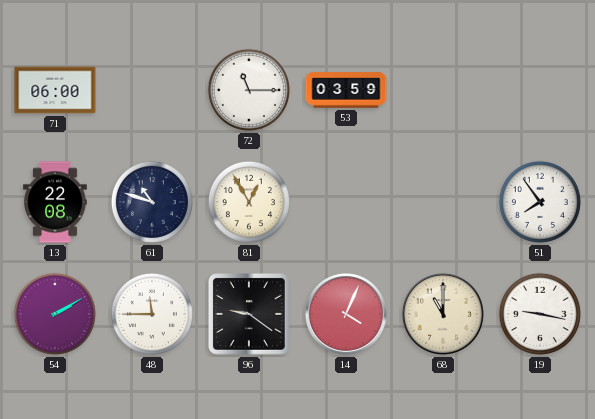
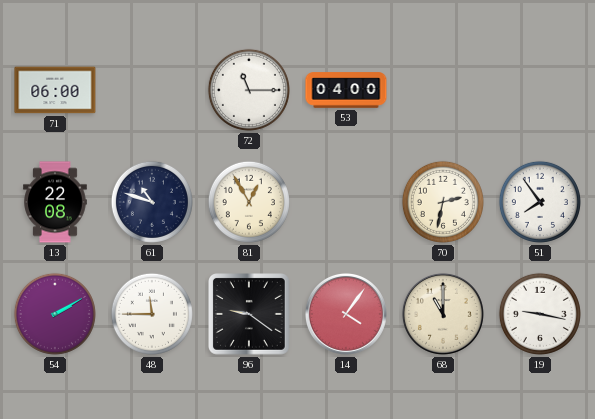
53: 03:59 -> 04:00
70: none -> 2:32
14: 4:04 -> 4:06
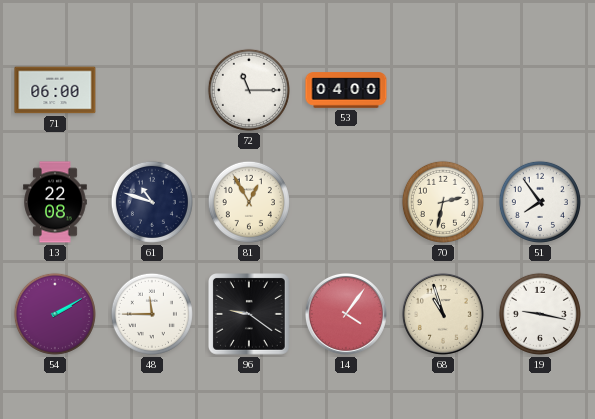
68: 11:00 -> 10:57
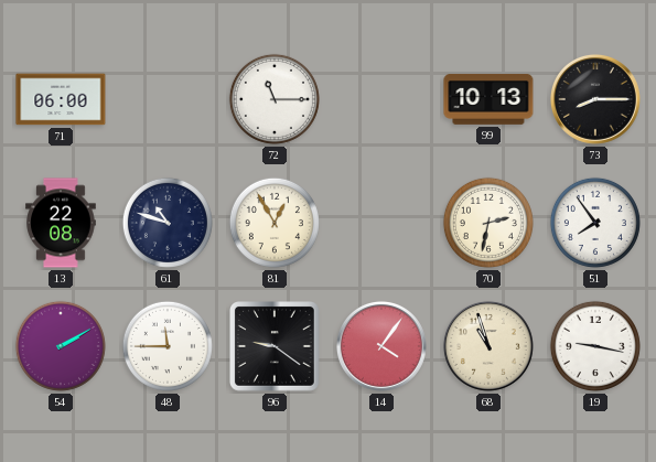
53: 04:00 -> none
99: none -> 10:13
73: none -> 8:15
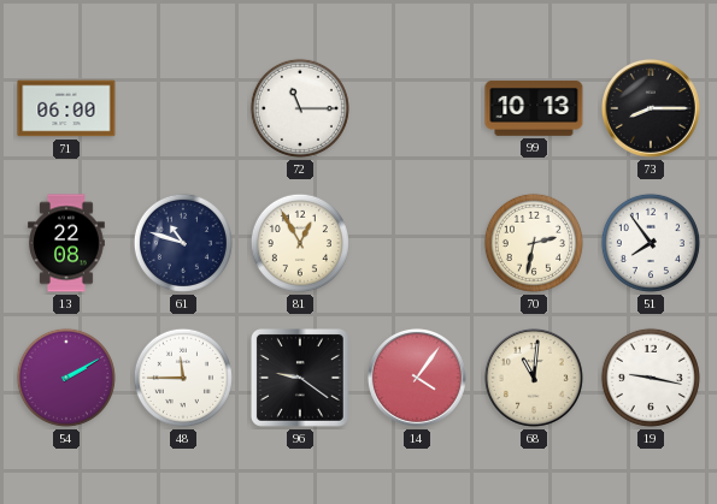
68: 10:57 -> 11:01
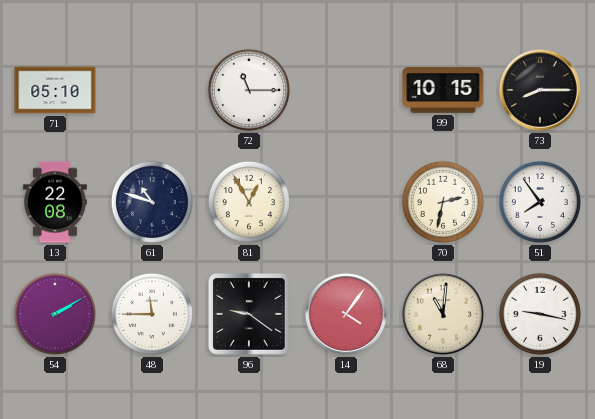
71: 06:00 -> 05:10
99: 10:13 -> 10:15
